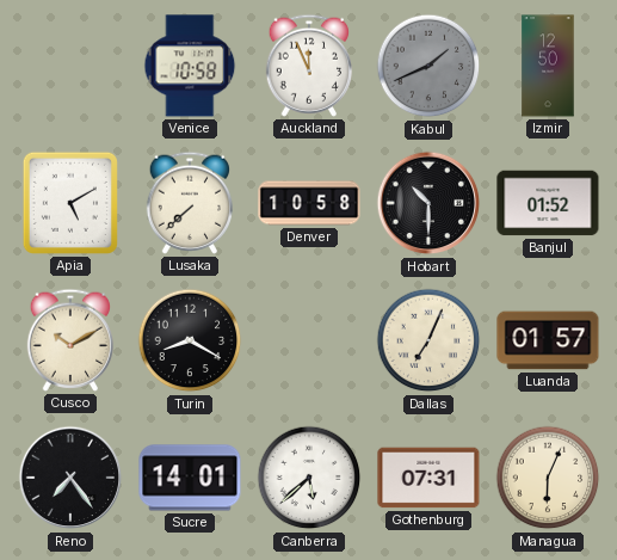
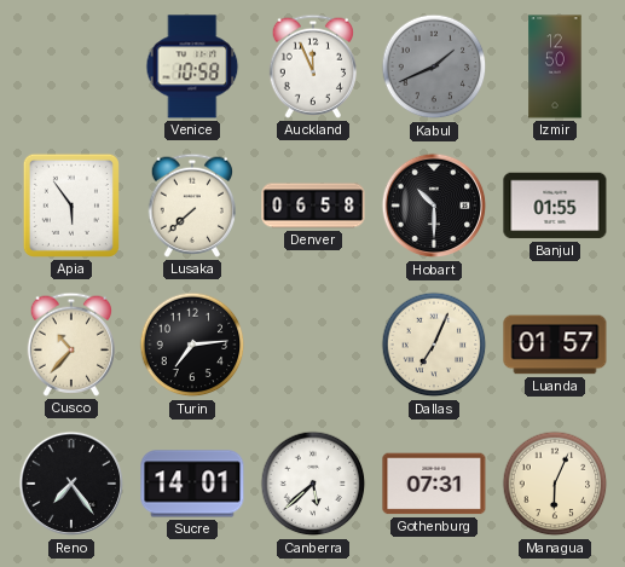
Apia: 5:10 -> 5:54
Denver: 10:58 -> 06:58
Banjul: 01:52 -> 01:55
Cusco: 10:10 -> 10:37
Turin: 8:20 -> 7:14
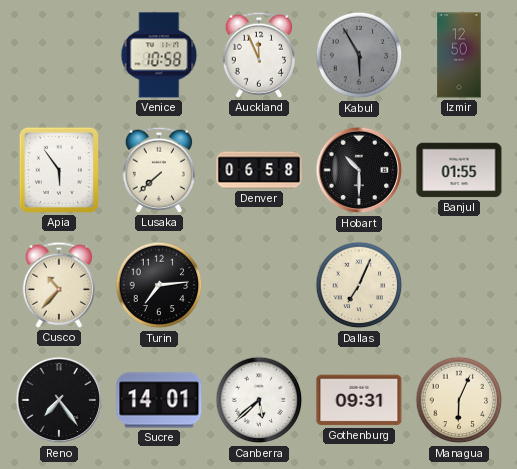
Kabul: 1:41 -> 5:55
Luanda: 01:57 -> none
Gothenburg: 07:31 -> 09:31
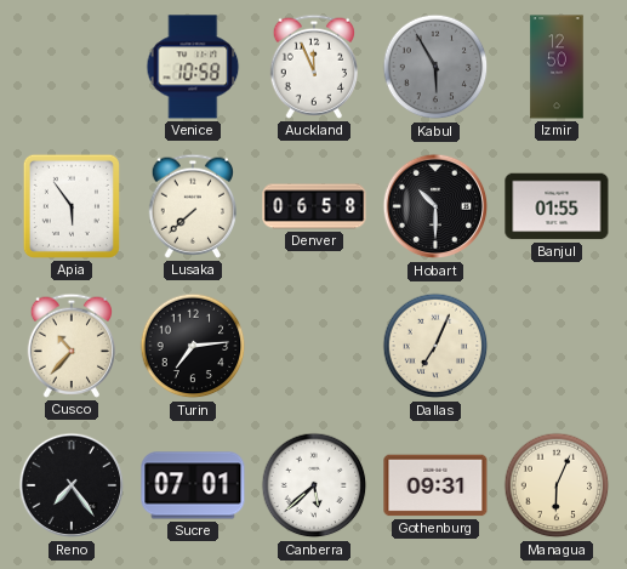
Sucre: 14:01 -> 07:01
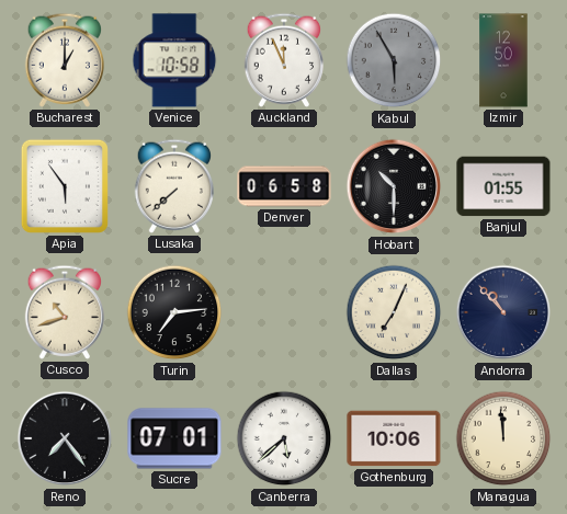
Bucharest: none -> 1:00
Cusco: 10:37 -> 10:42
Andorra: none -> 10:53
Gothenburg: 09:31 -> 10:06
Managua: 6:04 -> 11:59
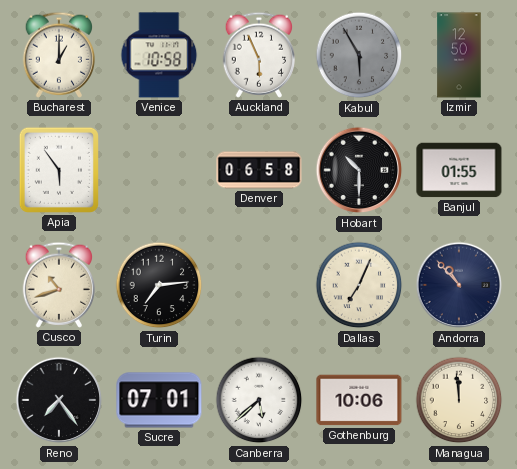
Auckland: 11:56 -> 5:56
Lusaka: 7:38 -> none
